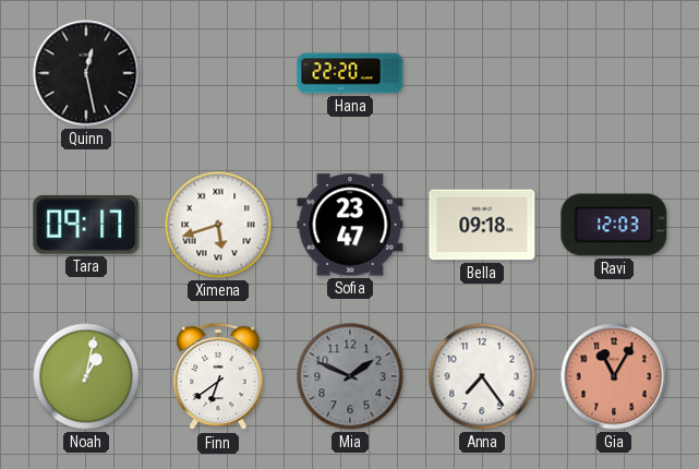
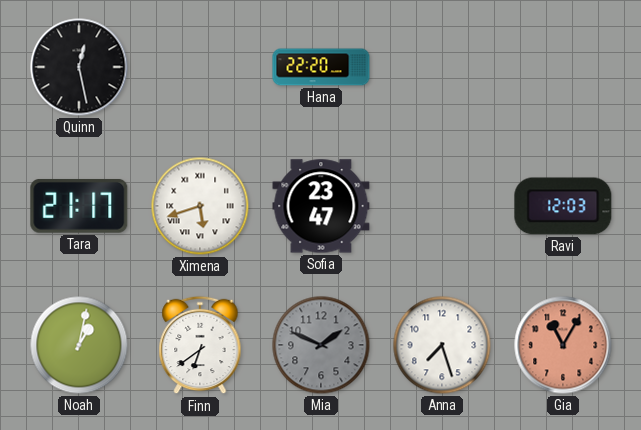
Tara: 09:17 -> 21:17
Bella: 09:18 -> none
Anna: 7:24 -> 7:27
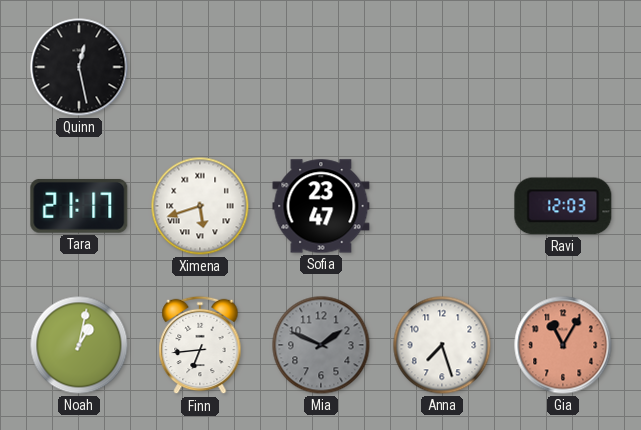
Hana: 22:20 -> none
Finn: 6:39 -> 6:44
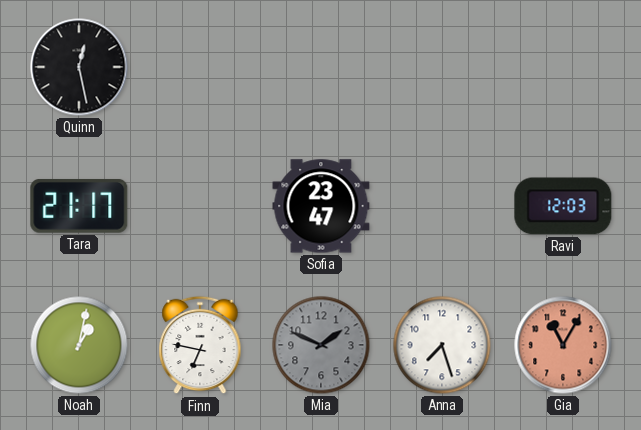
Ximena: 5:42 -> none
Finn: 6:44 -> 6:47
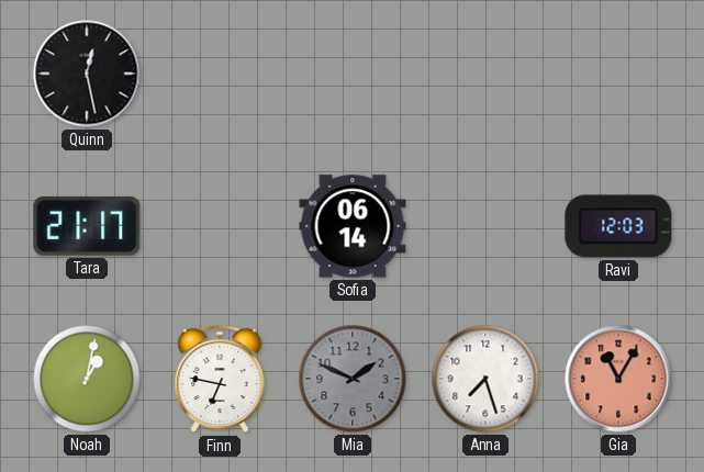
Sofia: 23:47 -> 06:14
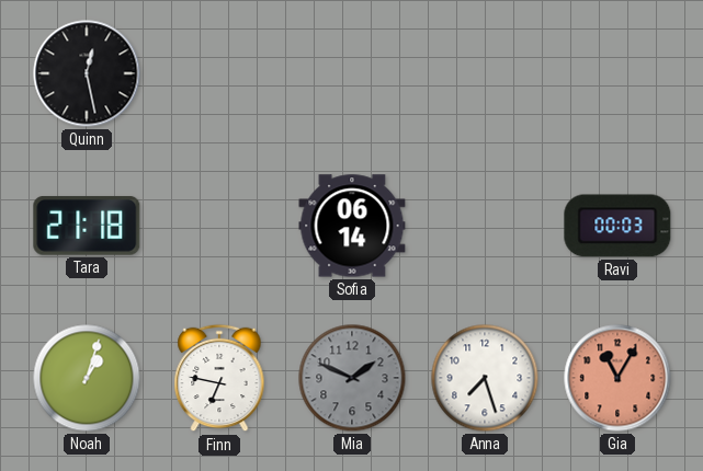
Tara: 21:17 -> 21:18
Ravi: 12:03 -> 00:03
Noah: 1:02 -> 1:03
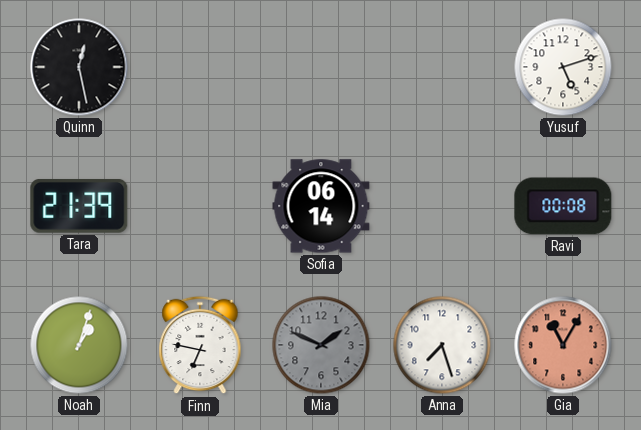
Yusuf: none -> 5:12
Tara: 21:18 -> 21:39
Ravi: 00:03 -> 00:08
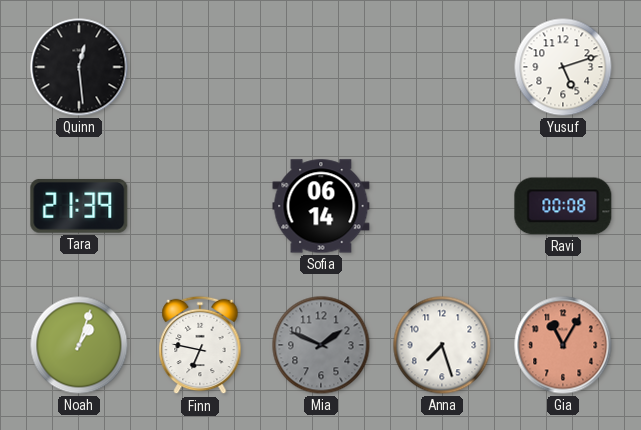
Quinn: 12:28 -> 12:29
